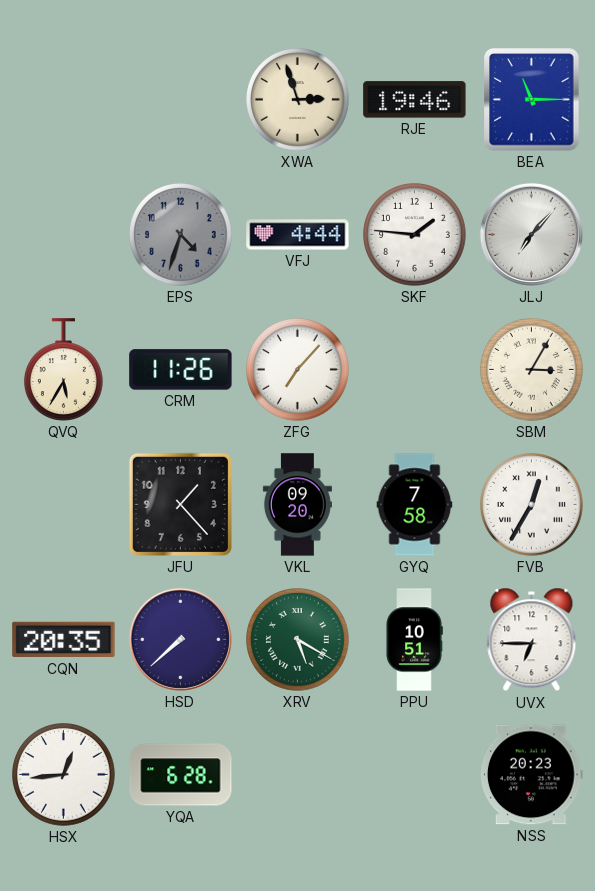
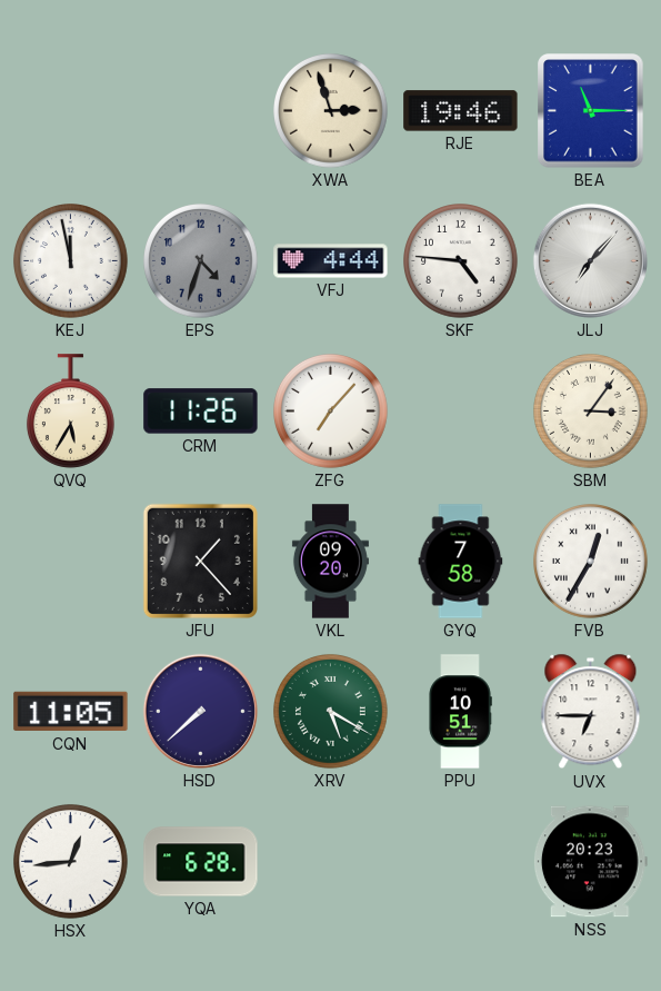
KEJ: none -> 11:58
SKF: 1:46 -> 4:46
SBM: 3:05 -> 3:06
CQN: 20:35 -> 11:05
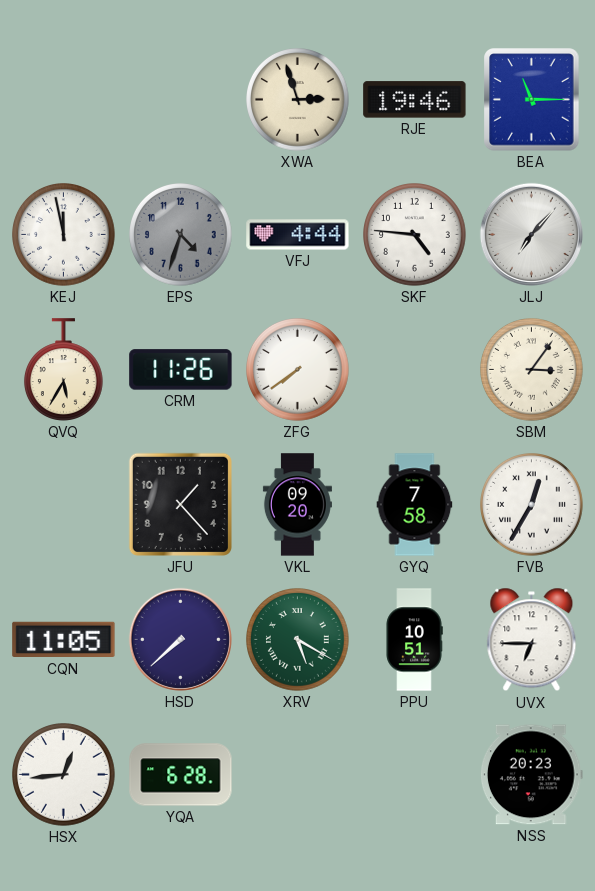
ZFG: 7:07 -> 7:39
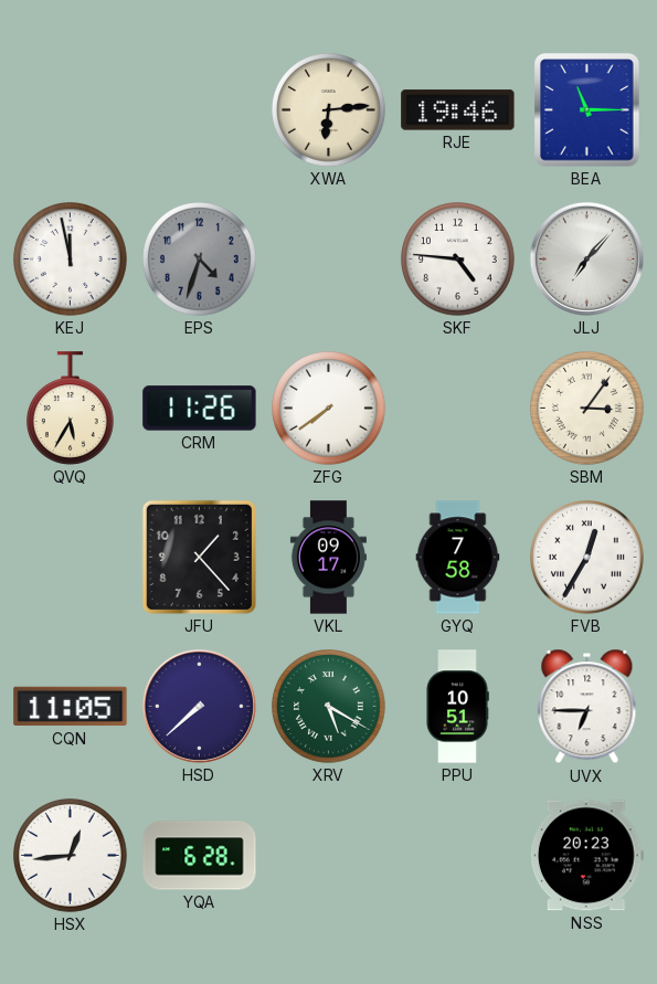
XWA: 2:57 -> 6:14
VFJ: 4:44 -> none
VKL: 09:20 -> 09:17
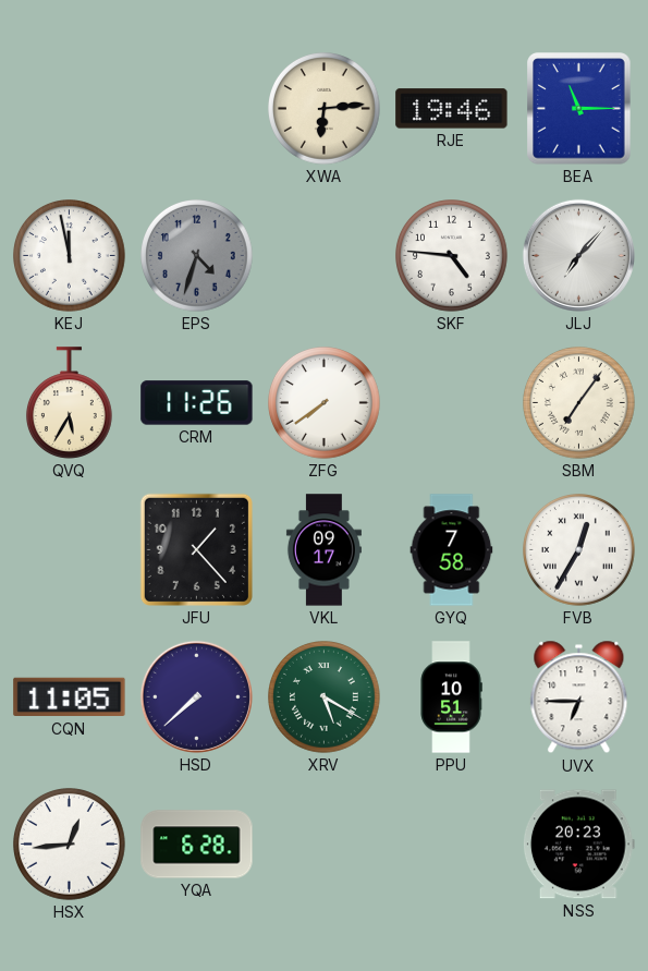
SBM: 3:06 -> 7:06
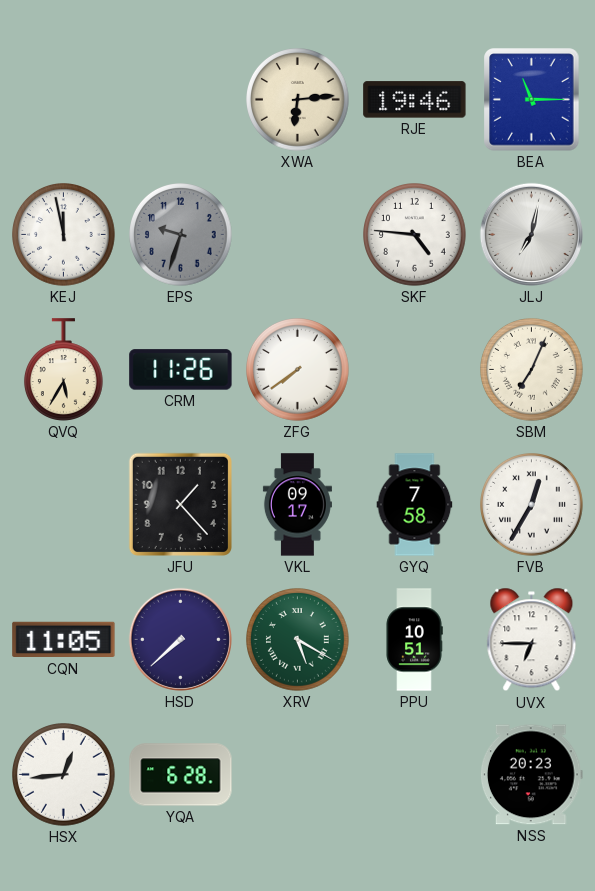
EPS: 4:33 -> 9:33
JLJ: 7:07 -> 7:02
SBM: 7:06 -> 7:04
